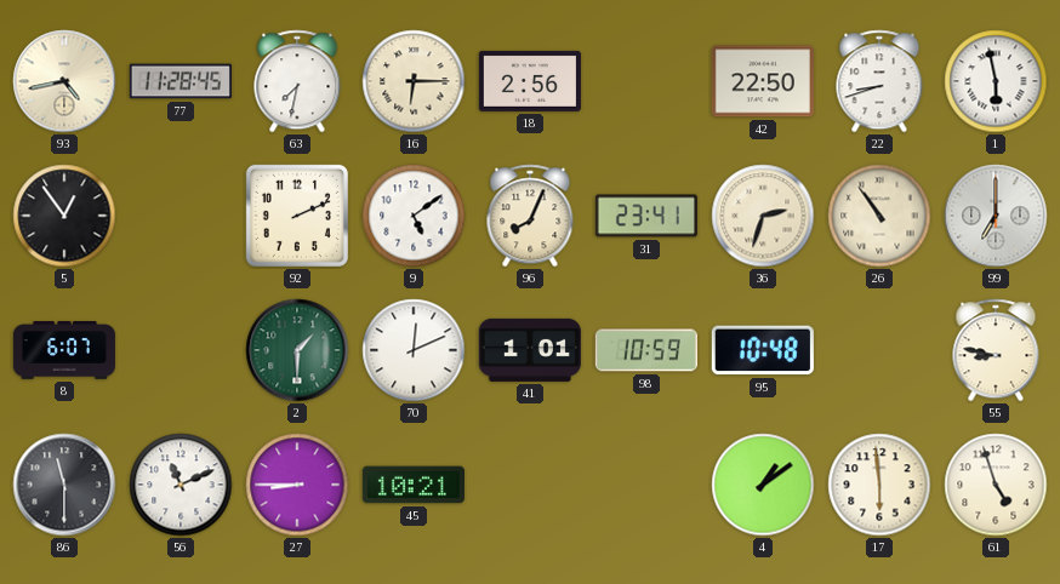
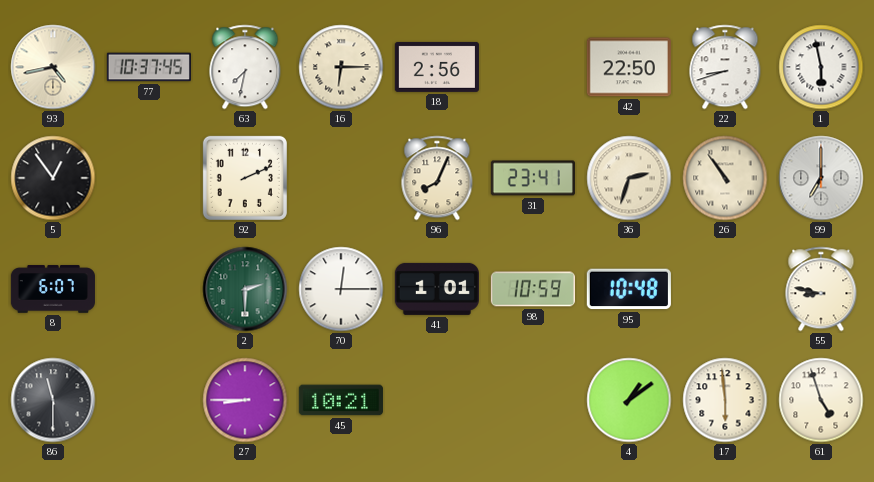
77: 11:28 -> 10:37
9: 5:09 -> none
2: 1:30 -> 2:30
70: 12:11 -> 12:15
56: 11:11 -> none
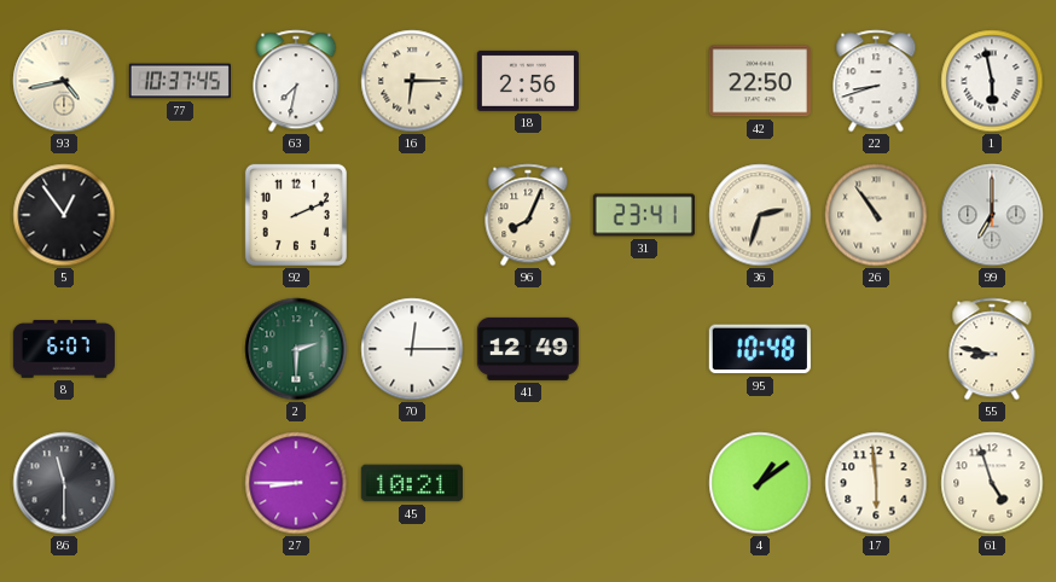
41: 1:01 -> 12:49
98: 10:59 -> none
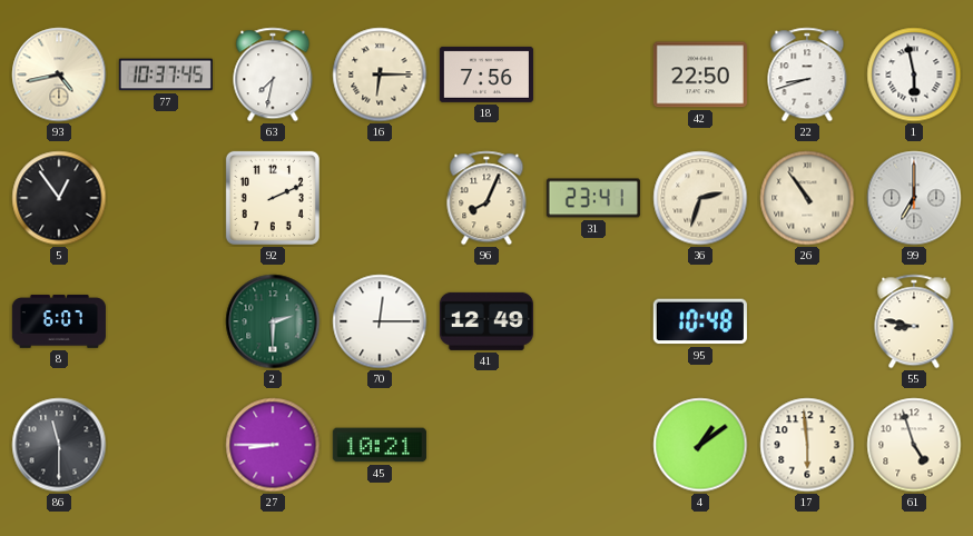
18: 2:56 -> 7:56
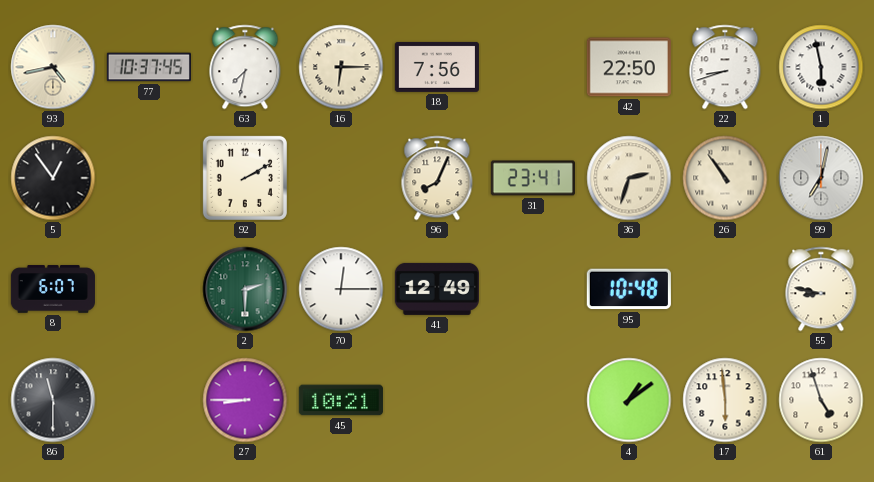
92: 2:11 -> 2:10
99: 7:00 -> 7:02
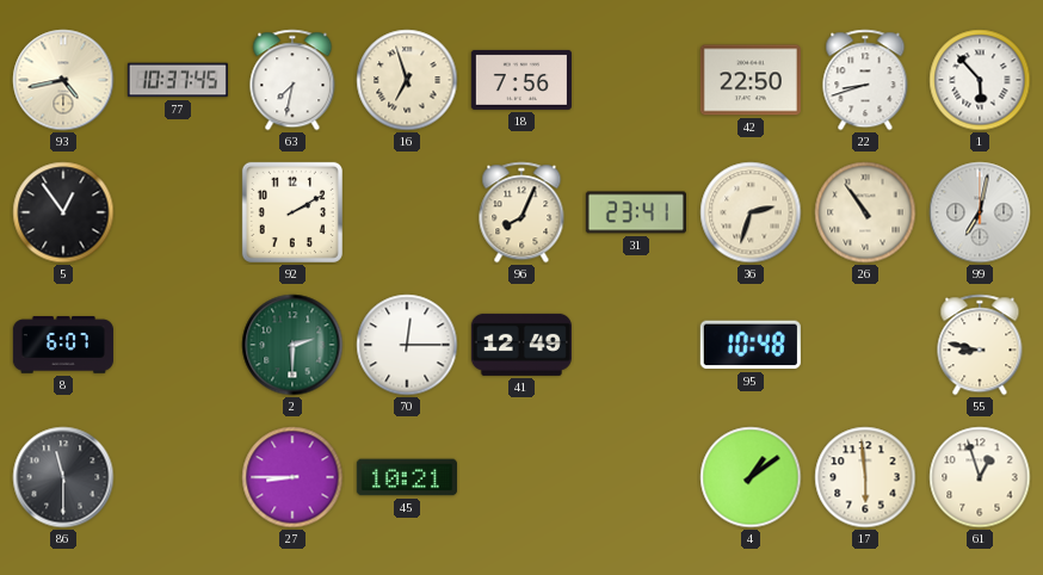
16: 6:15 -> 6:57
1: 5:58 -> 5:53
61: 4:57 -> 12:57
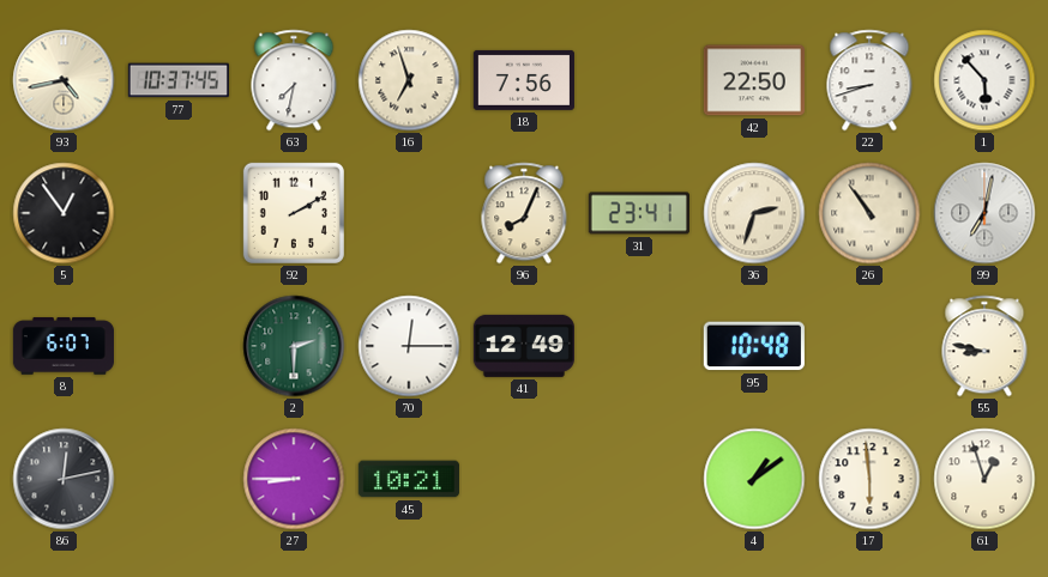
86: 11:30 -> 12:13
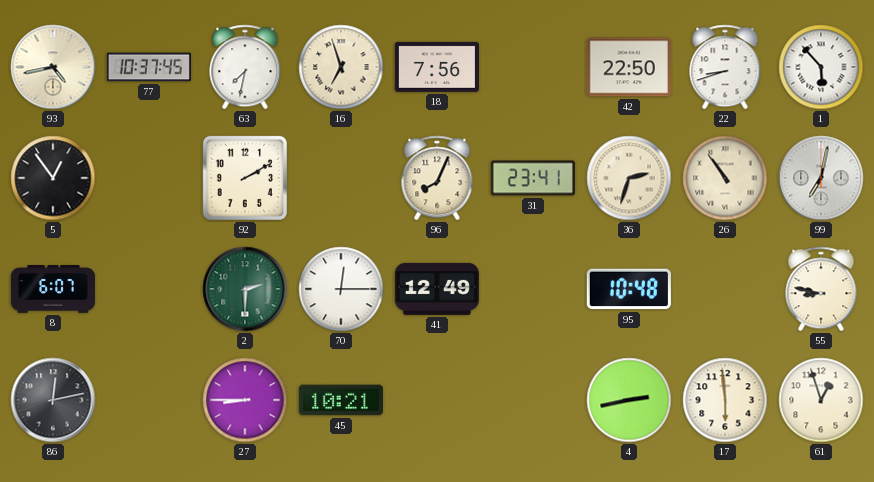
4: 1:09 -> 2:43
